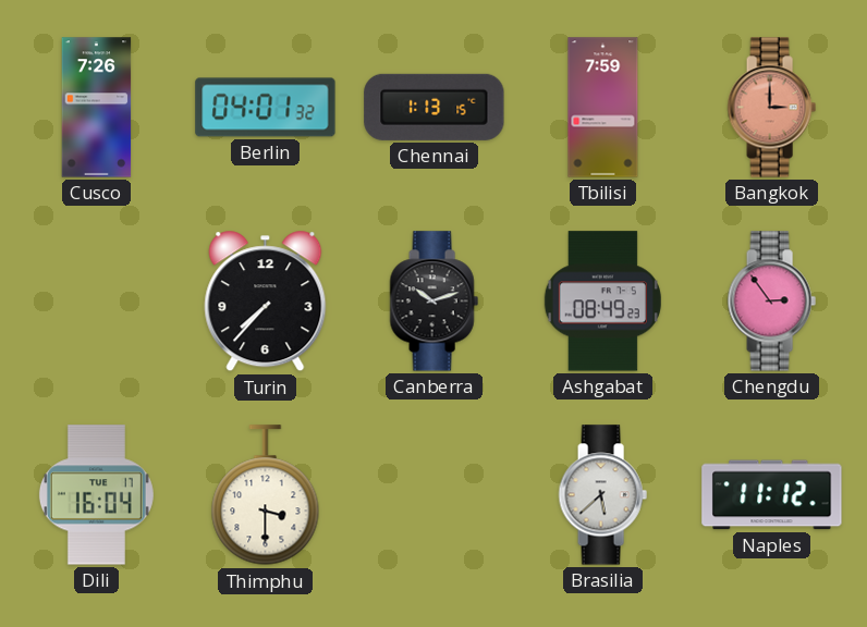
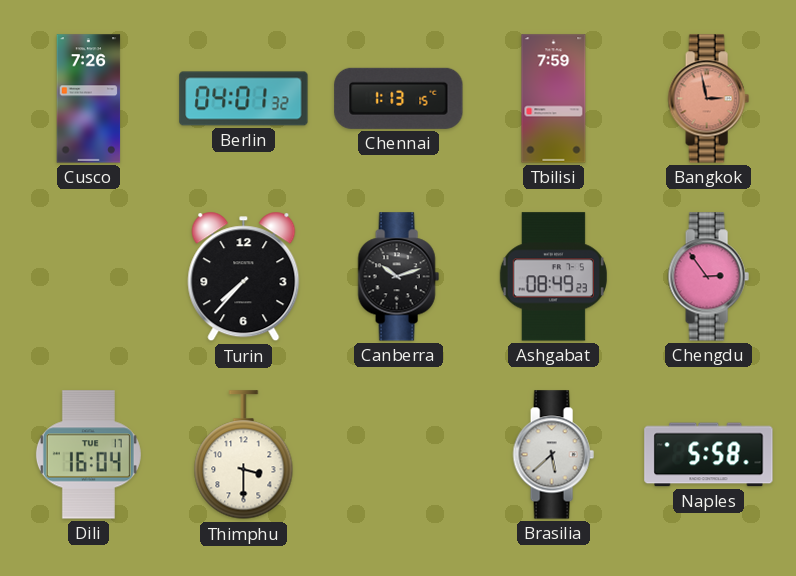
Bangkok: 3:00 -> 2:58
Naples: 11:12 -> 5:58
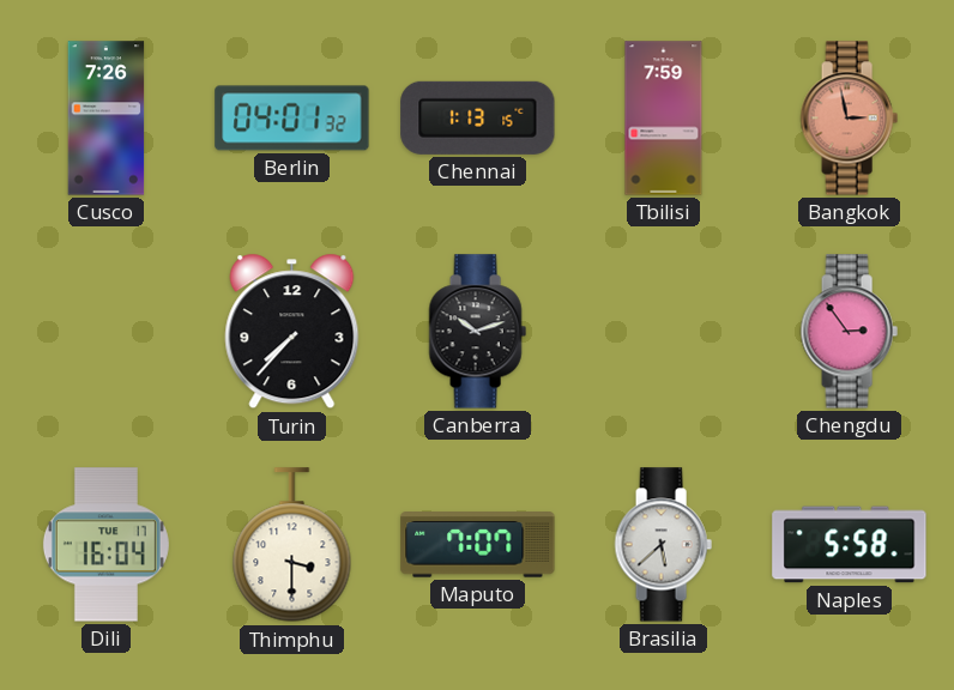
Ashgabat: 08:49 -> none
Maputo: none -> 7:07
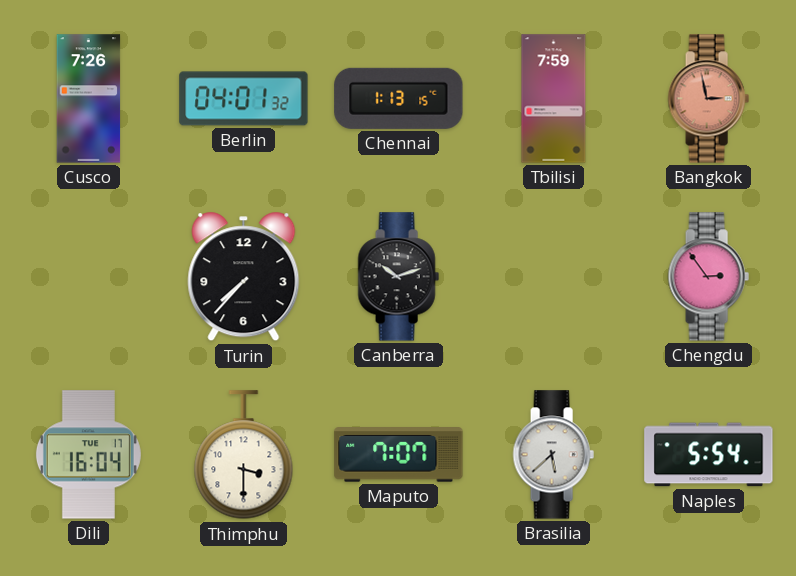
Naples: 5:58 -> 5:54
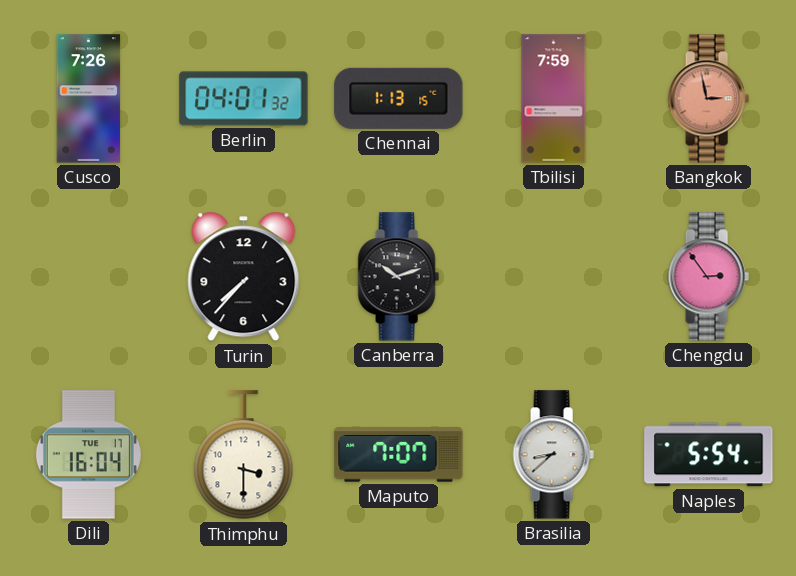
Brasilia: 5:38 -> 8:38
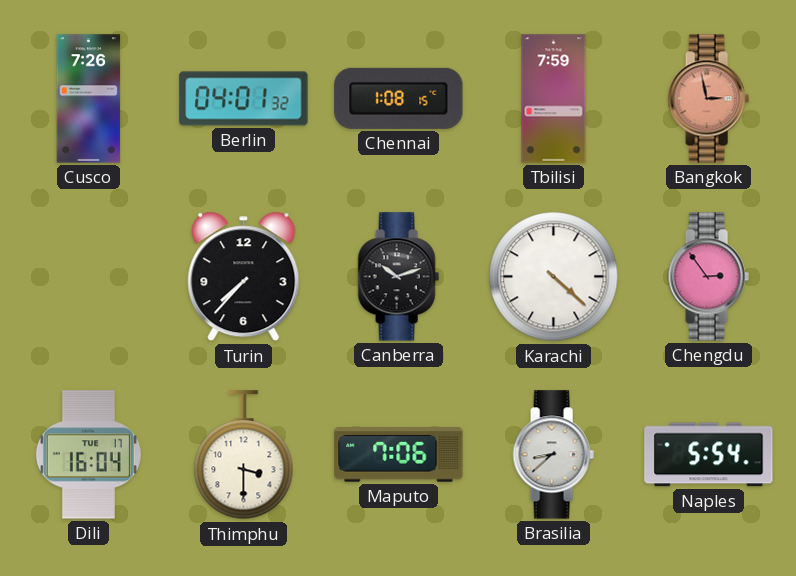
Chennai: 1:13 -> 1:08
Karachi: none -> 4:22
Maputo: 7:07 -> 7:06
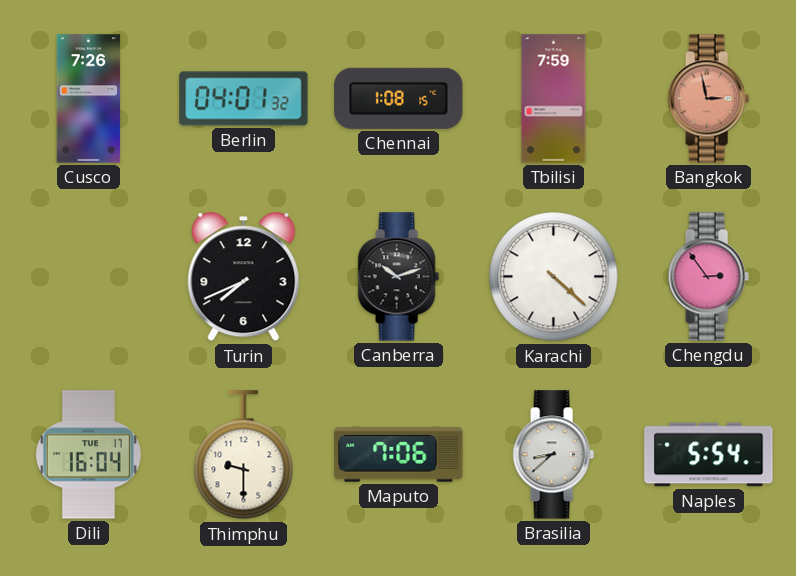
Turin: 7:37 -> 7:41
Thimphu: 3:30 -> 9:30
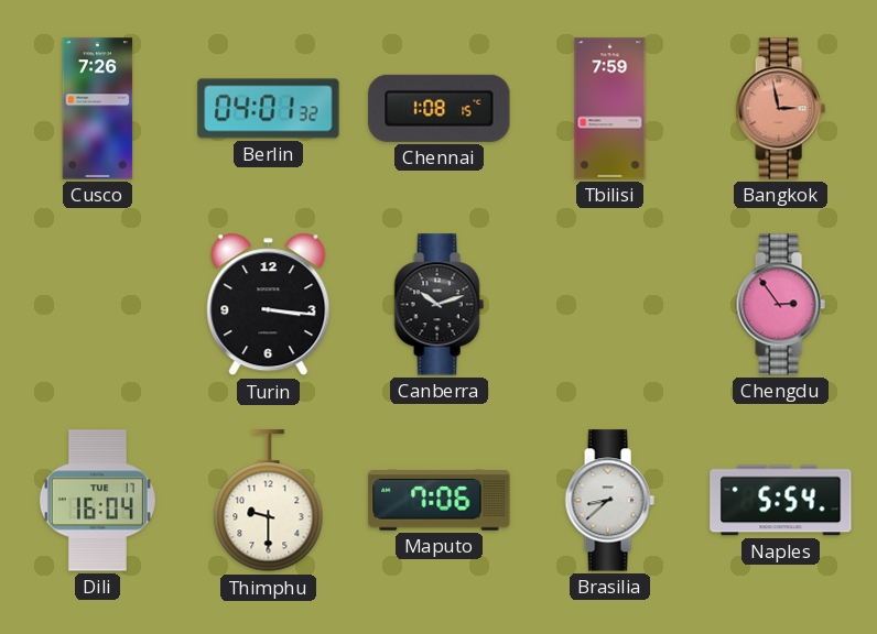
Turin: 7:41 -> 3:16
Karachi: 4:22 -> none
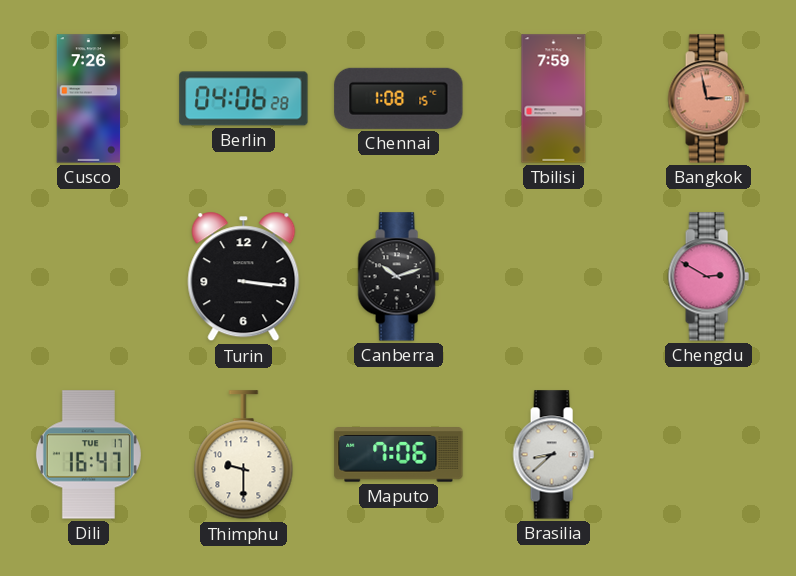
Berlin: 04:01 -> 04:06
Chengdu: 2:54 -> 2:50
Dili: 16:04 -> 16:47
Naples: 5:54 -> none
